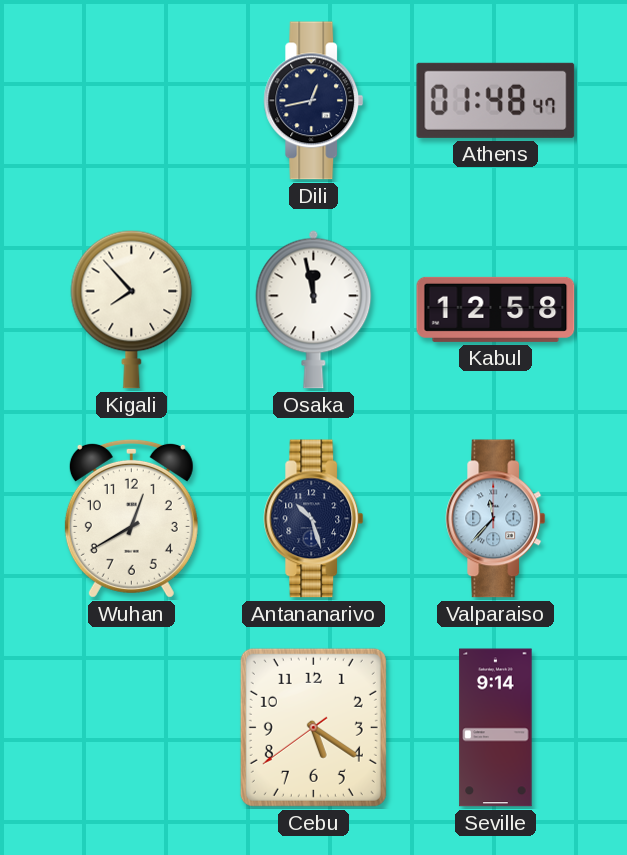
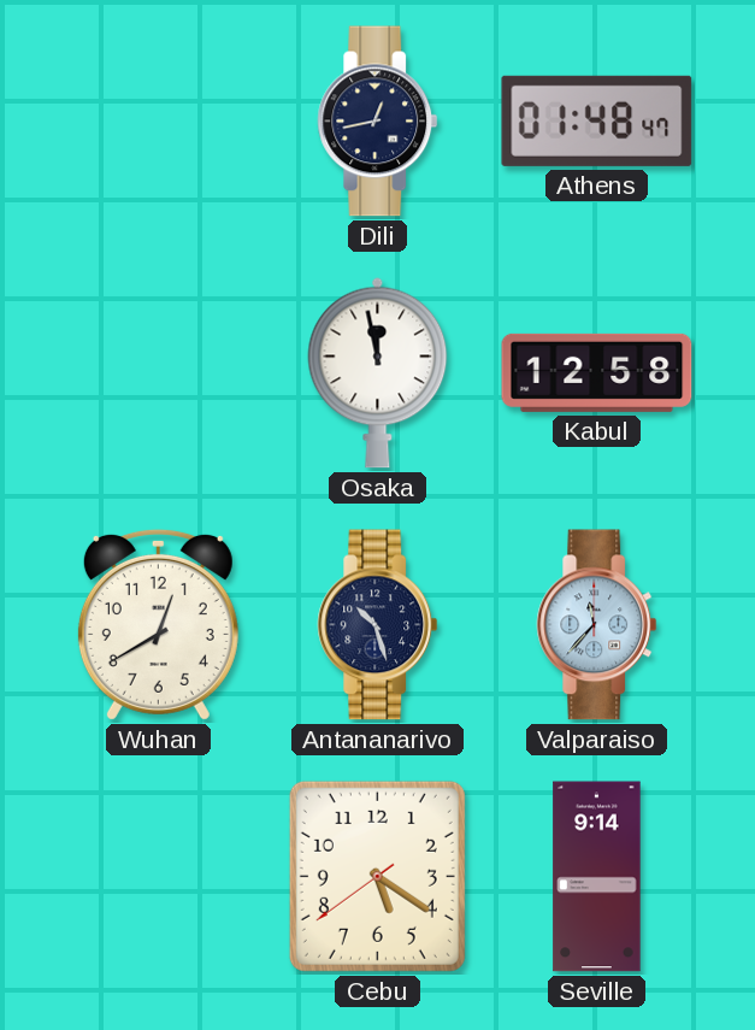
Kigali: 7:53 -> none
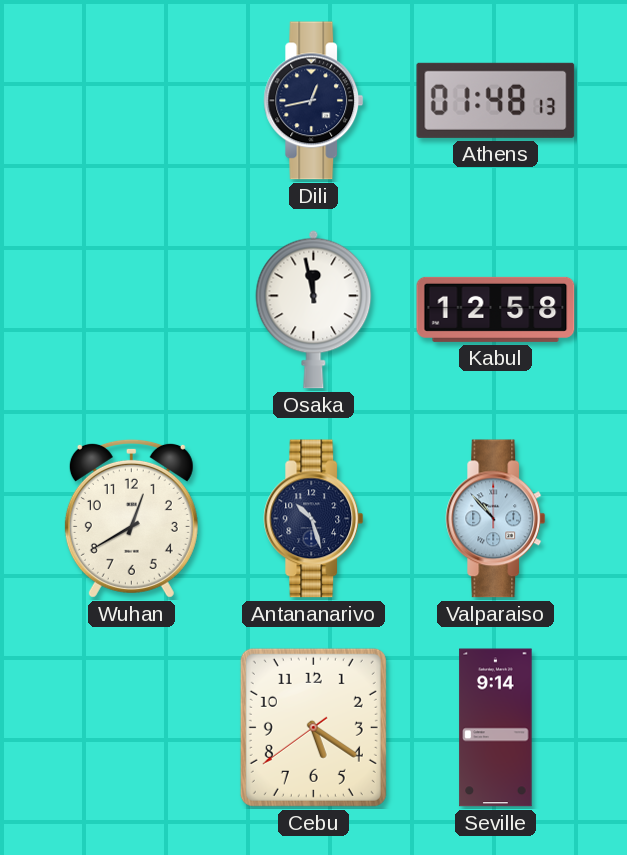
Athens: 01:48:47 -> 01:48:13
Valparaiso: 11:37 -> 10:53
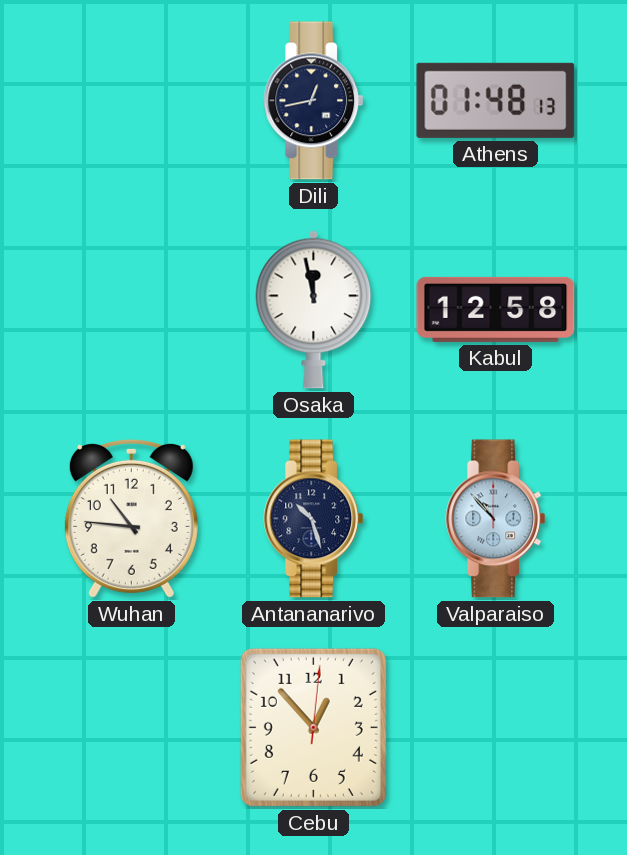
Wuhan: 12:40 -> 10:46
Cebu: 5:20 -> 12:53
Seville: 9:14 -> none
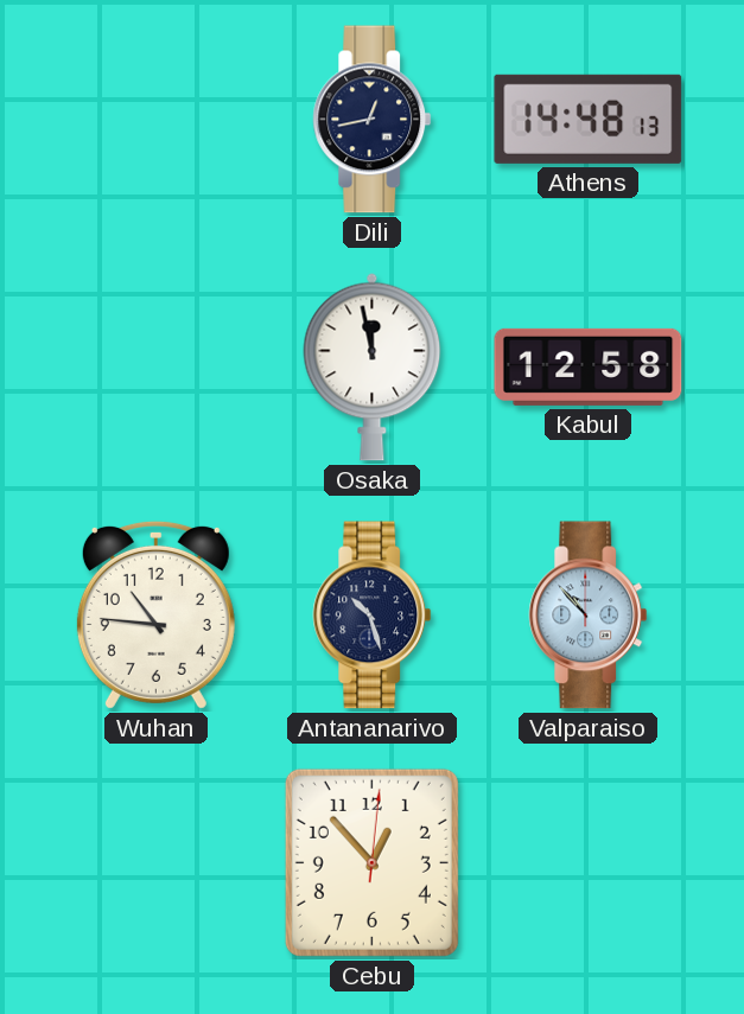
Athens: 01:48 -> 14:48
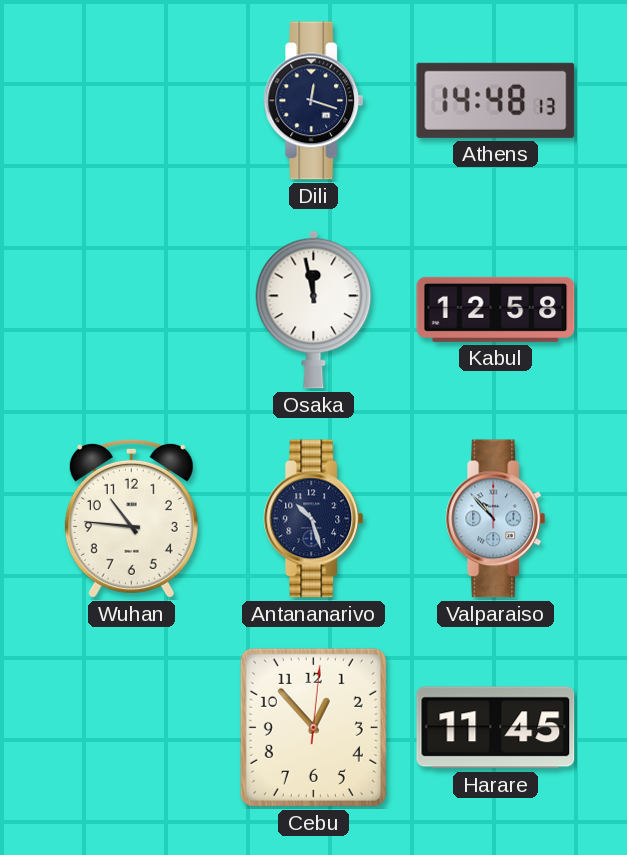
Dili: 12:43 -> 12:18
Harare: none -> 11:45
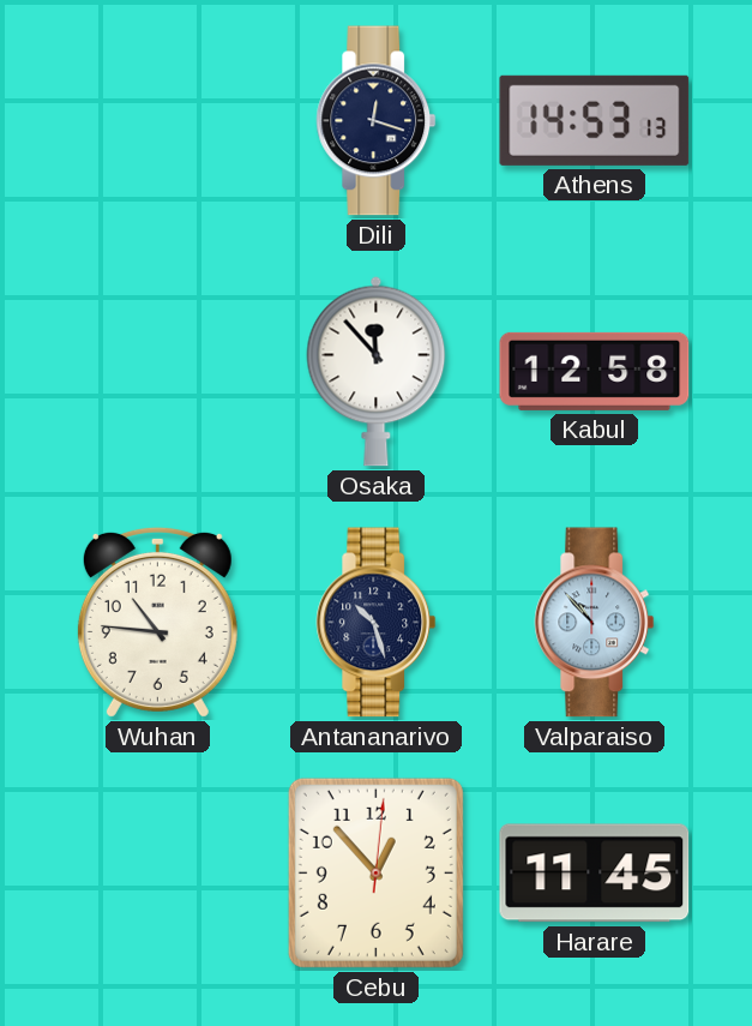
Athens: 14:48 -> 14:53
Osaka: 11:58 -> 11:53
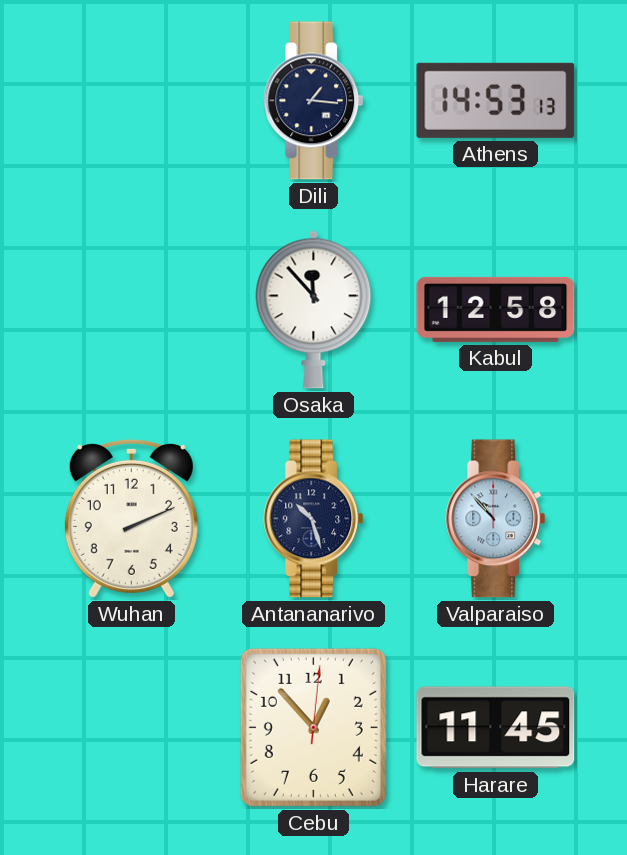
Dili: 12:18 -> 1:16
Wuhan: 10:46 -> 2:11
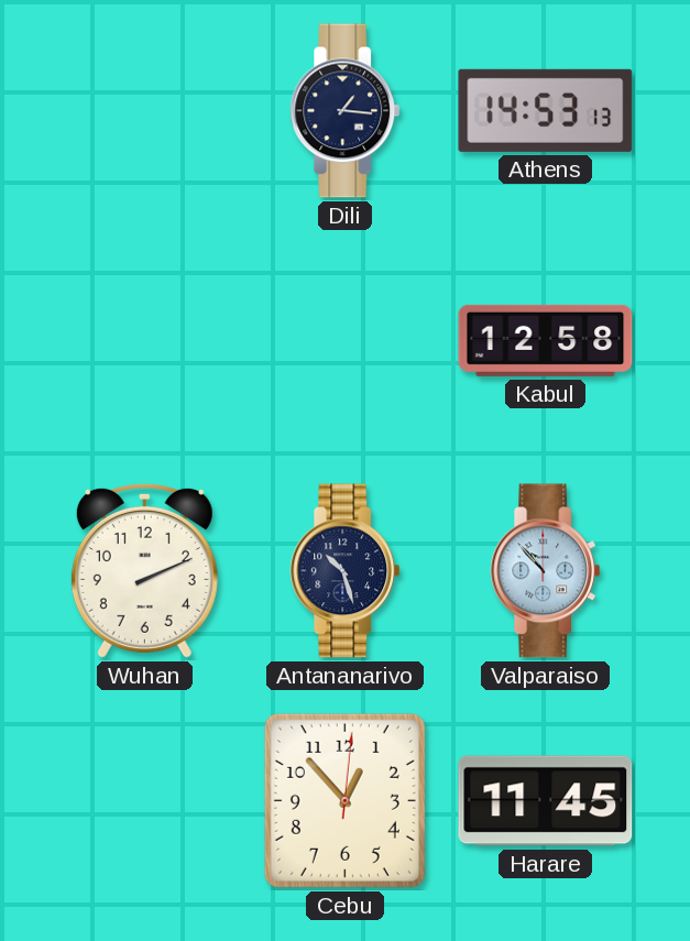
Osaka: 11:53 -> none
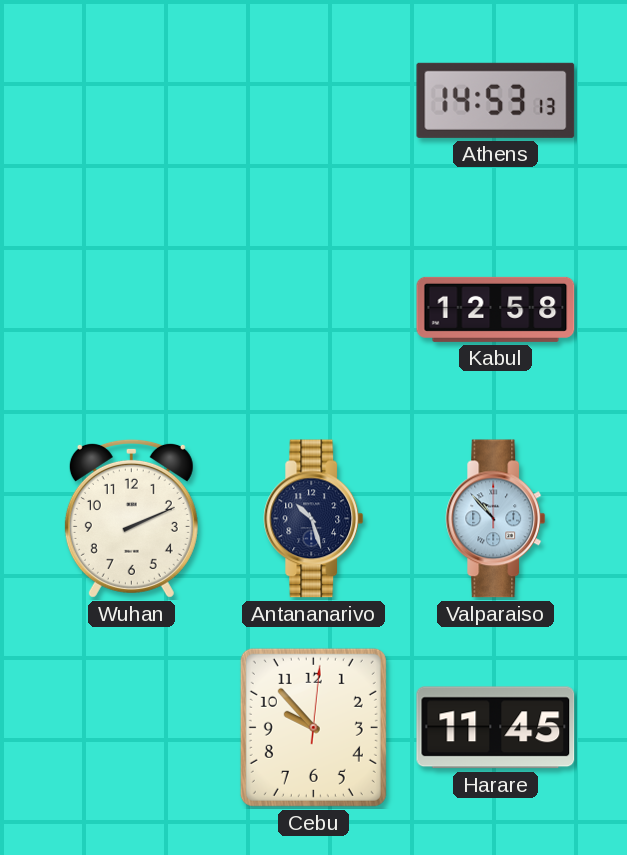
Dili: 1:16 -> none
Cebu: 12:53 -> 9:53
